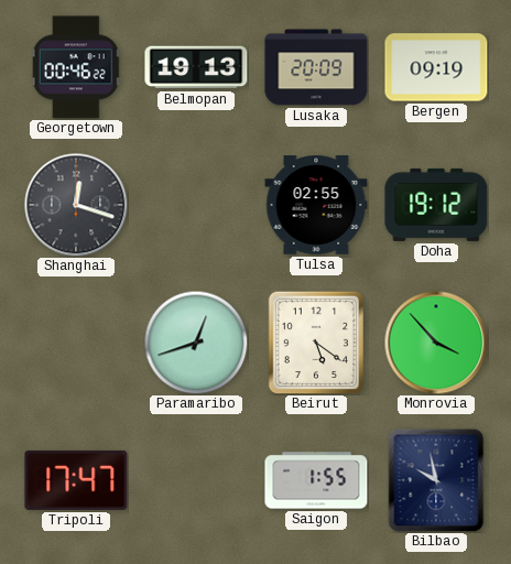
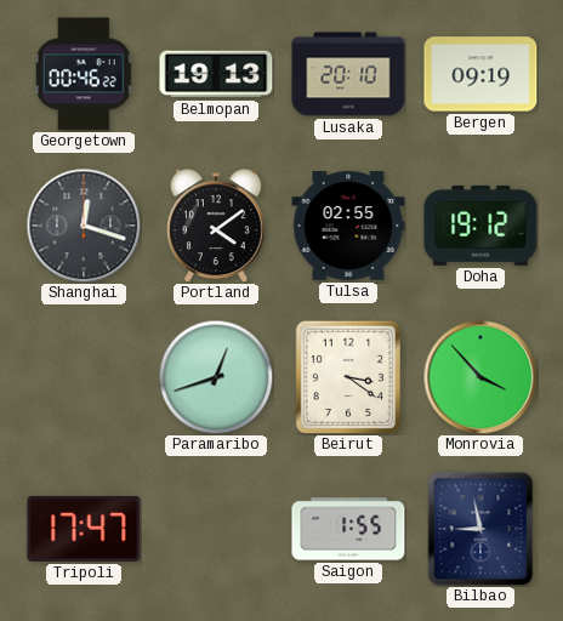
Lusaka: 20:09 -> 20:10
Portland: none -> 4:09
Beirut: 5:21 -> 3:21
Bilbao: 9:58 -> 8:58
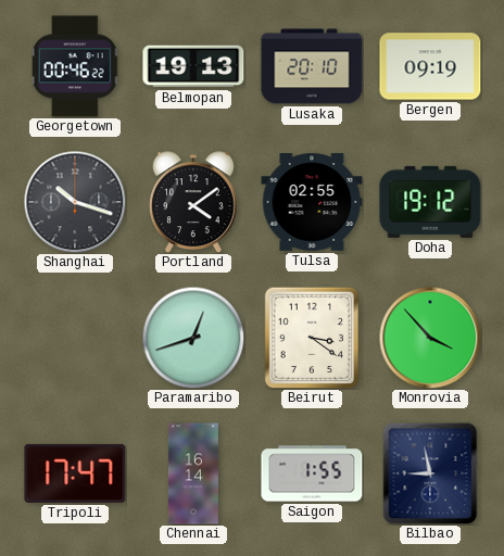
Shanghai: 12:18 -> 10:18
Chennai: none -> 16:14
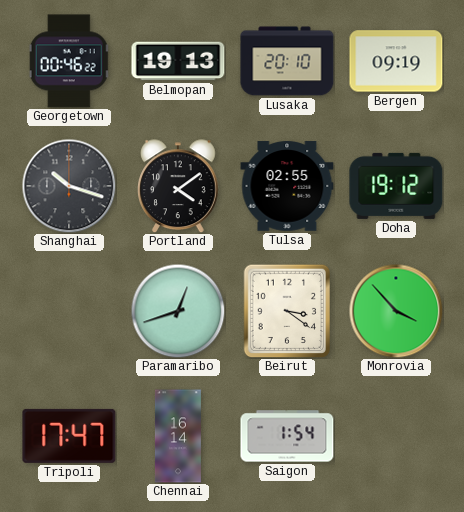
Saigon: 1:55 -> 1:54
Bilbao: 8:58 -> none
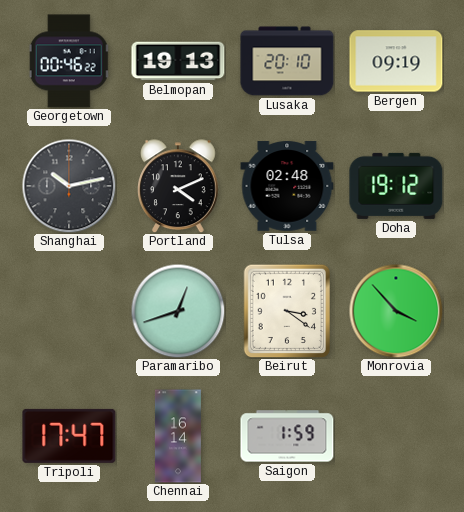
Shanghai: 10:18 -> 10:13
Portland: 4:09 -> 4:11
Tulsa: 02:55 -> 02:48
Saigon: 1:54 -> 1:59
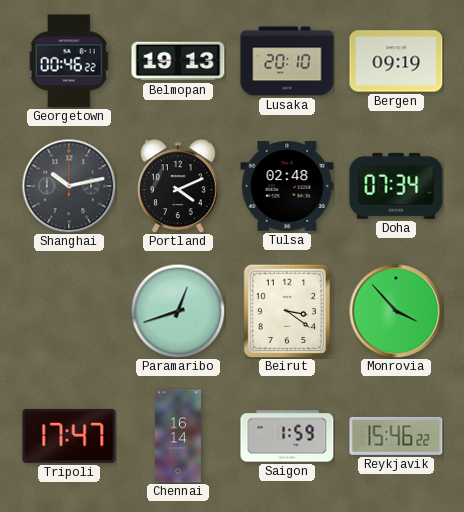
Doha: 19:12 -> 07:34
Reykjavik: none -> 15:46
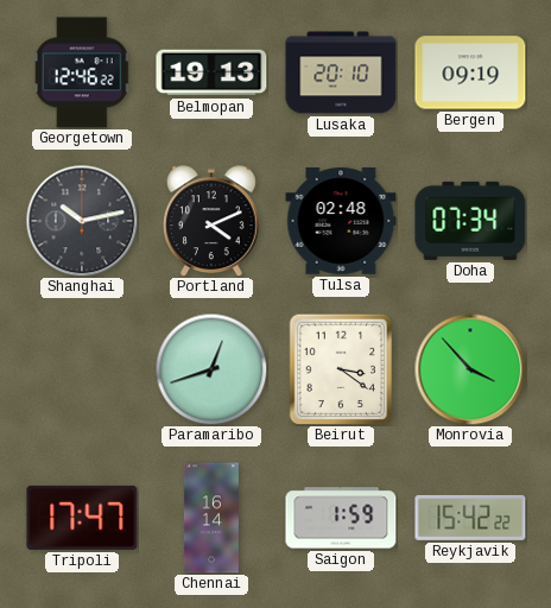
Georgetown: 00:46 -> 12:46
Reykjavik: 15:46 -> 15:42
